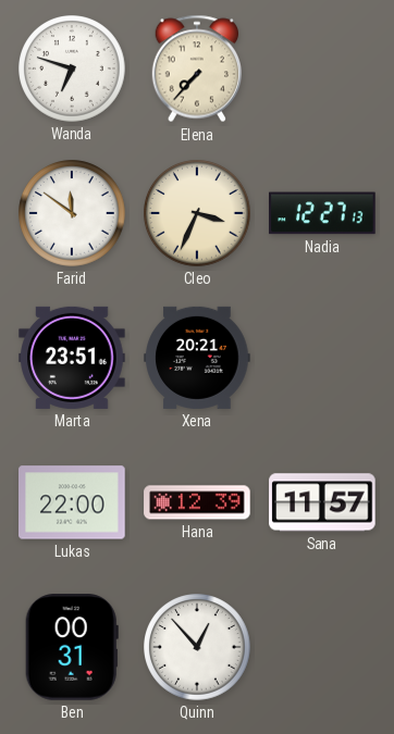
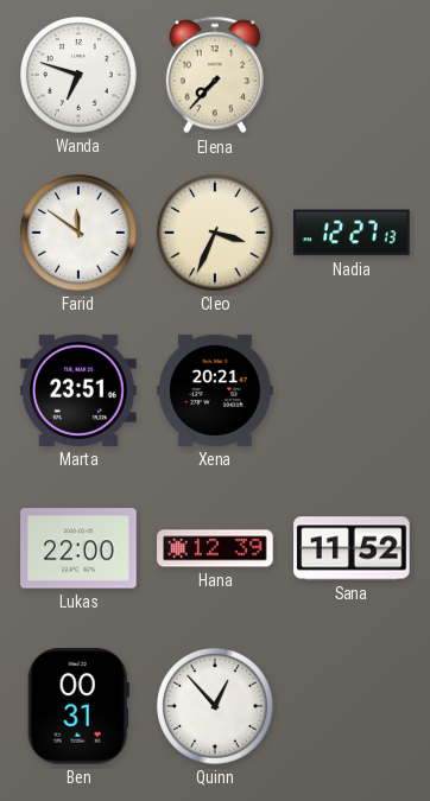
Sana: 11:57 -> 11:52
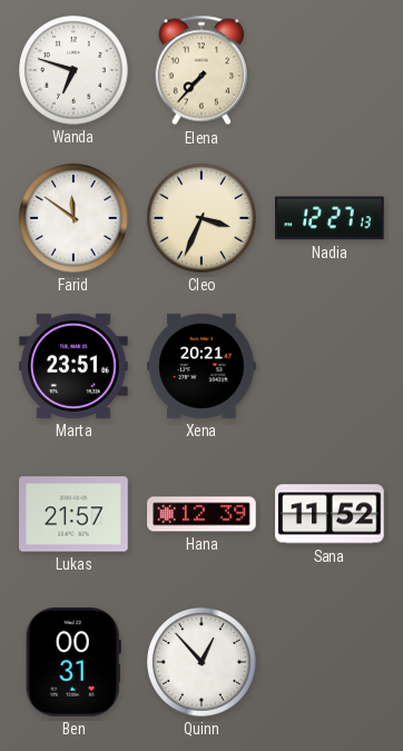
Lukas: 22:00 -> 21:57
